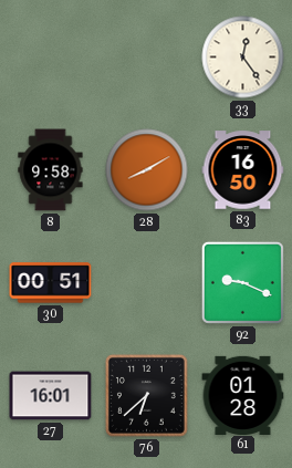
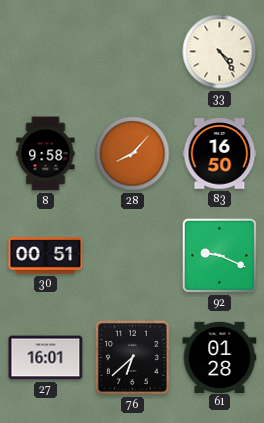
33: 12:24 -> 4:24
28: 8:10 -> 8:07
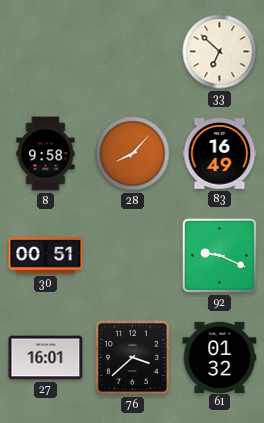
33: 4:24 -> 6:52
83: 16:50 -> 16:49
76: 6:38 -> 3:38
61: 01:28 -> 01:32
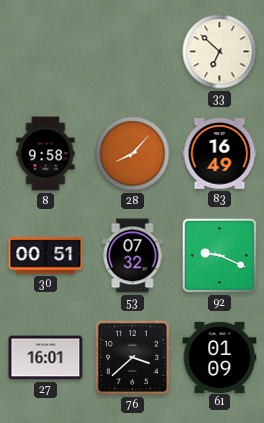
53: none -> 07:32
61: 01:32 -> 01:09
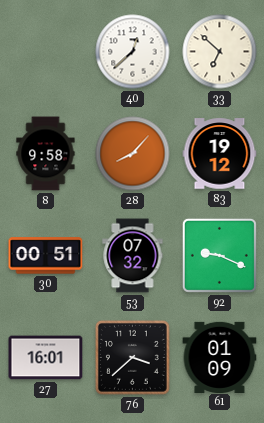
40: none -> 12:38
83: 16:49 -> 19:12
